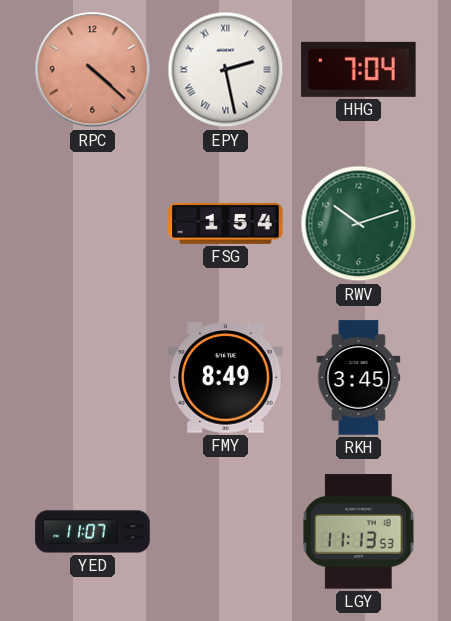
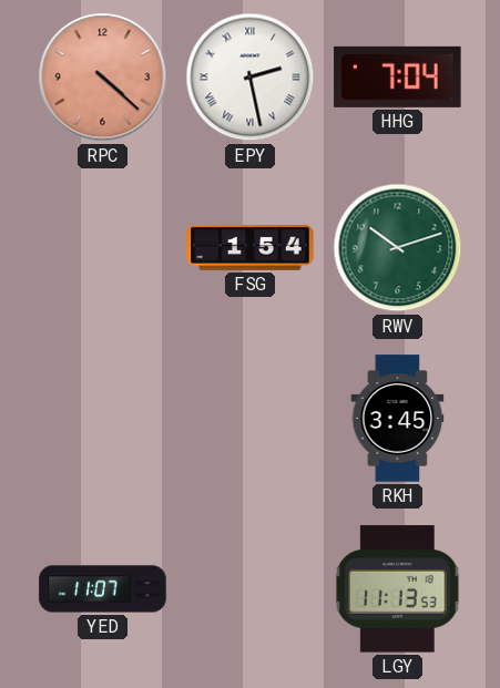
FMY: 8:49 -> none
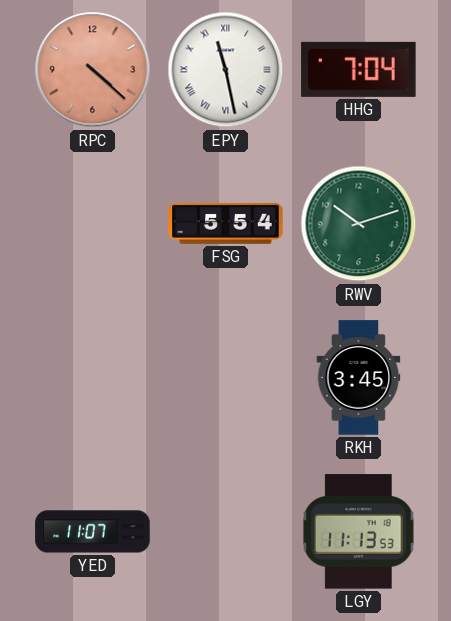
EPY: 2:28 -> 11:28
FSG: 1:54 -> 5:54
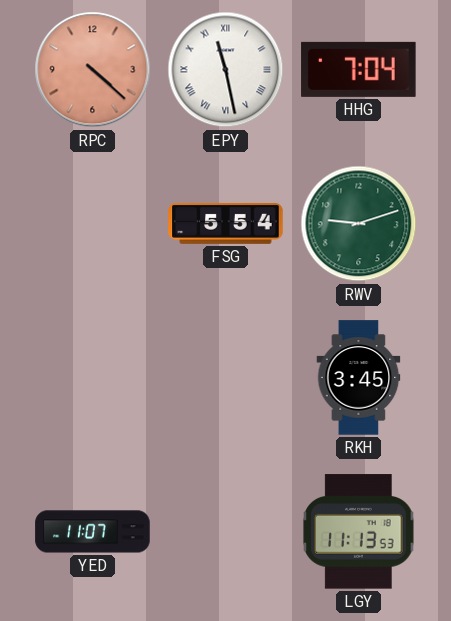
RWV: 10:12 -> 9:12
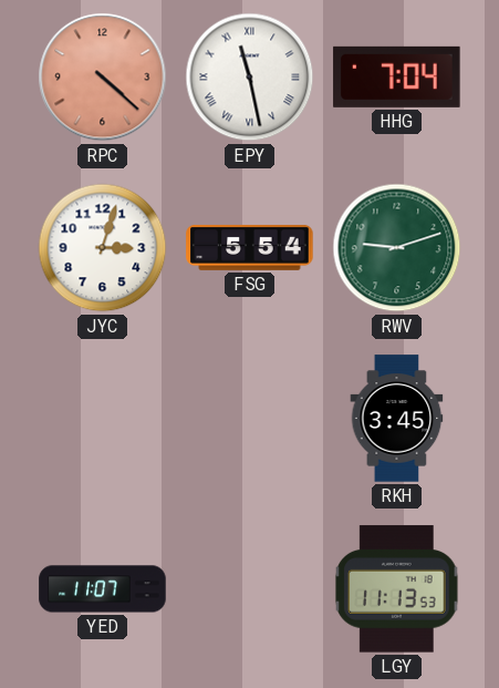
JYC: none -> 3:03
